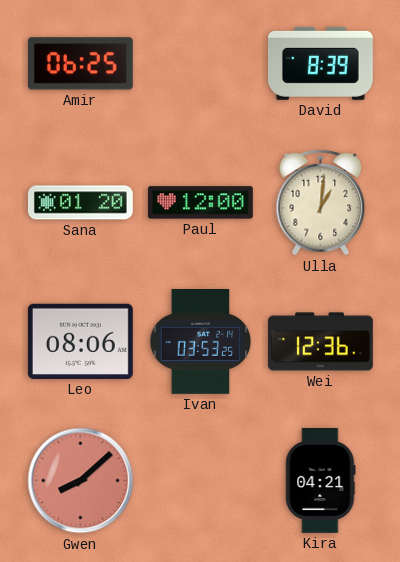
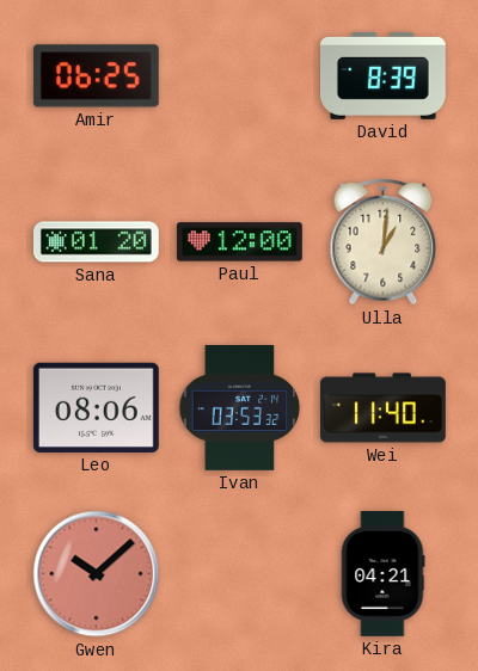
Ivan: 03:53:25 -> 03:53:32
Wei: 12:36 -> 11:40
Gwen: 8:08 -> 10:08
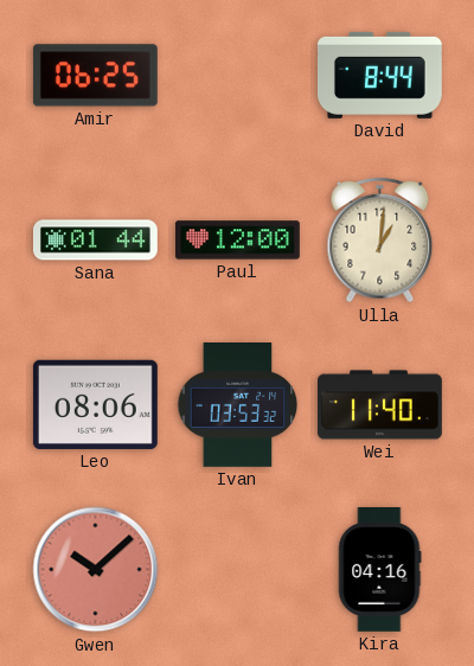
David: 8:39 -> 8:44
Sana: 01:20 -> 01:44
Kira: 04:21 -> 04:16
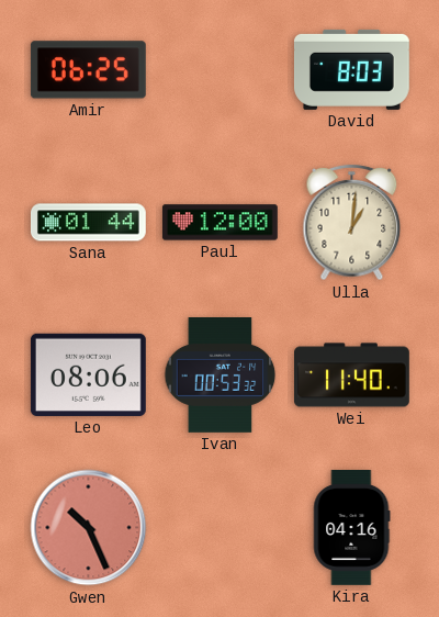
David: 8:44 -> 8:03
Ivan: 03:53 -> 00:53
Gwen: 10:08 -> 10:26
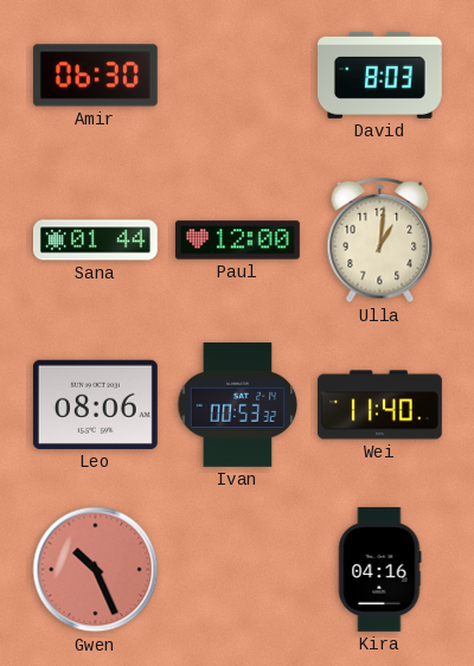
Amir: 06:25 -> 06:30
